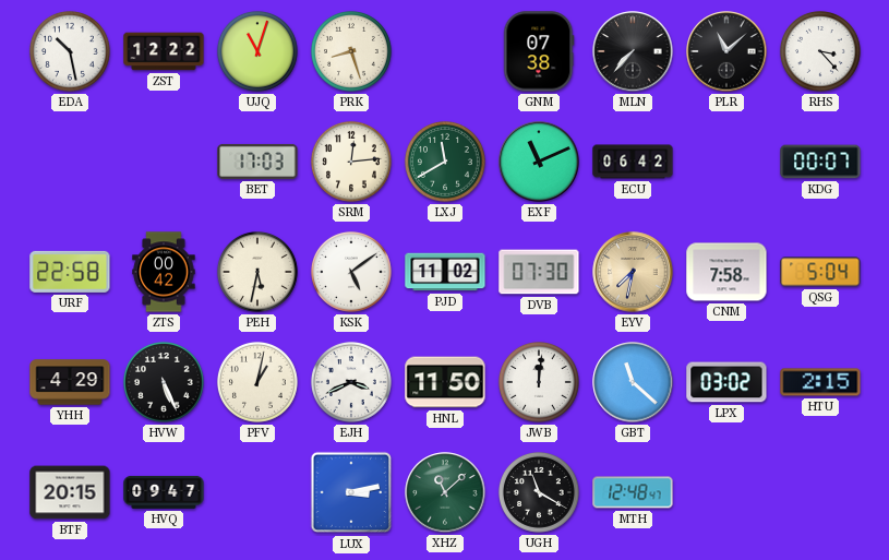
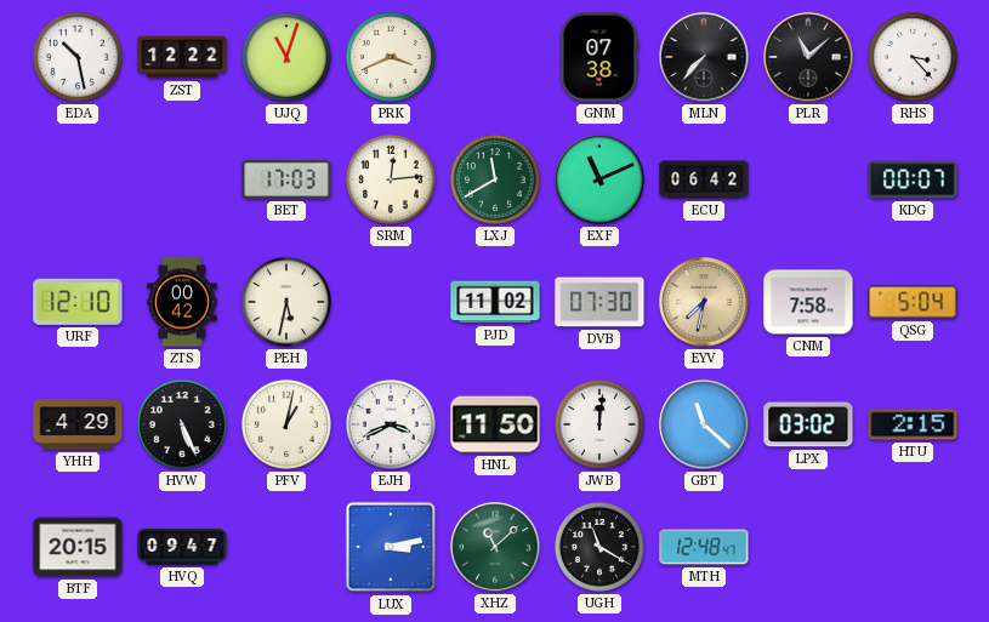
PRK: 8:27 -> 3:41
URF: 22:58 -> 12:10
KSK: 5:09 -> none
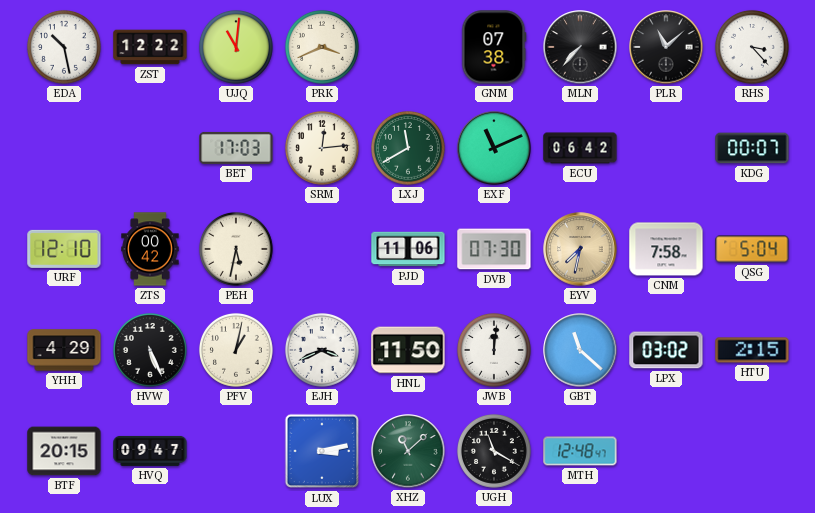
UJQ: 11:03 -> 11:01
PJD: 11:02 -> 11:06
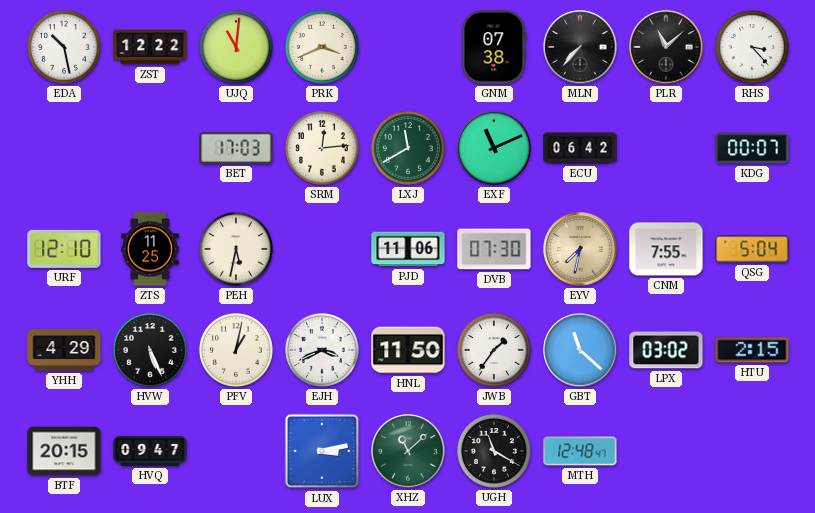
ZTS: 00:42 -> 11:25
CNM: 7:58 -> 7:55
JWB: 12:01 -> 1:36
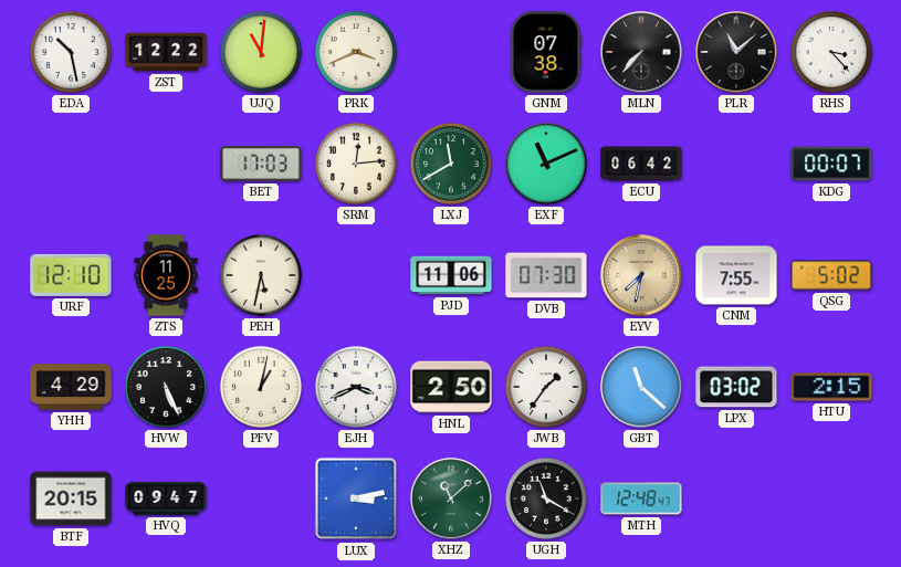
QSG: 5:04 -> 5:02
HNL: 11:50 -> 2:50
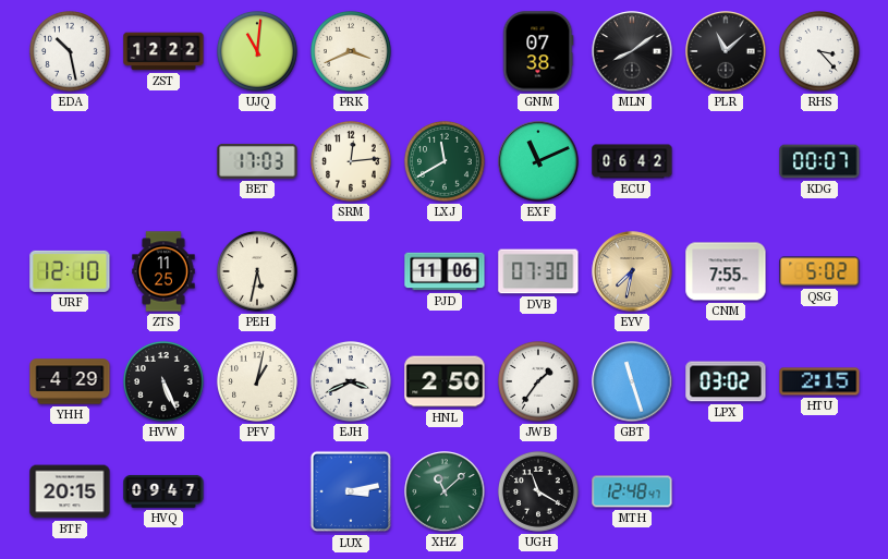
MLN: 7:37 -> 8:09
GBT: 11:22 -> 11:27
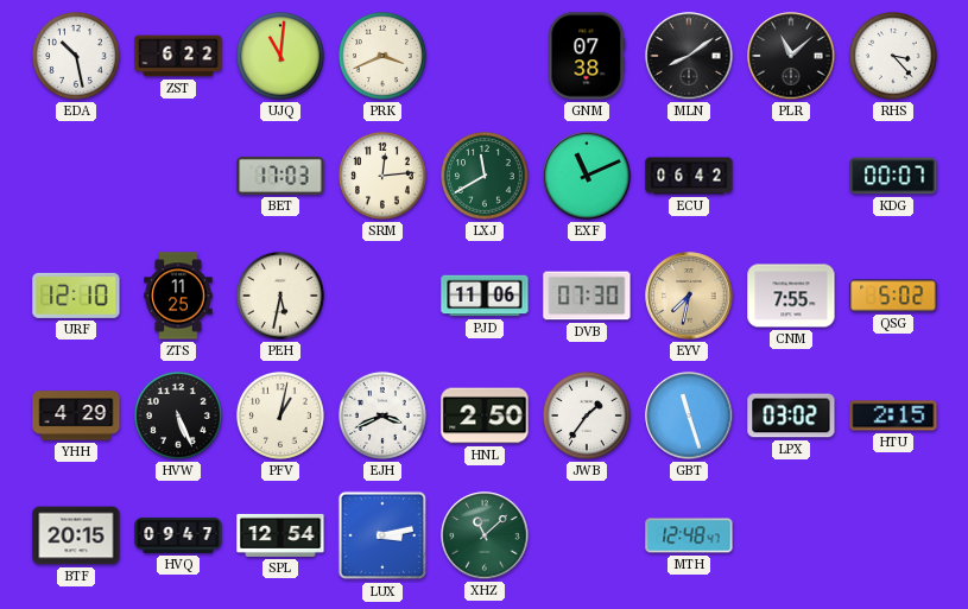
ZST: 12:22 -> 6:22
SPL: none -> 12:54
UGH: 11:20 -> none
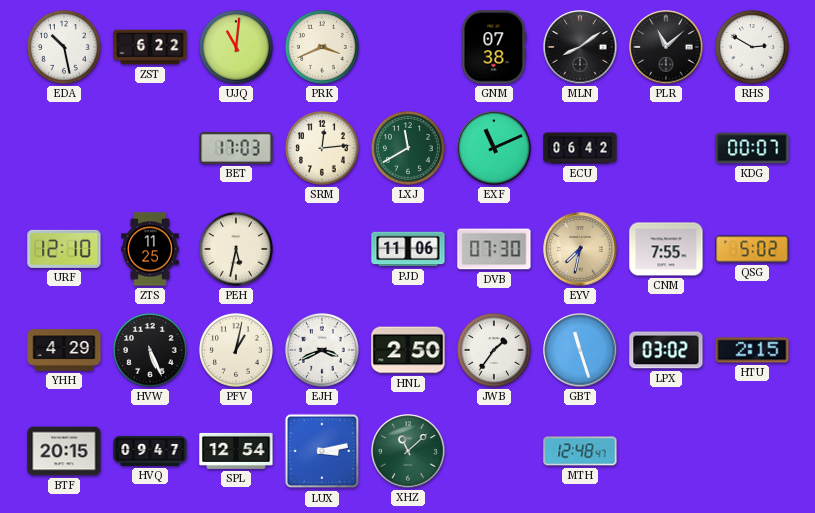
RHS: 3:23 -> 2:50
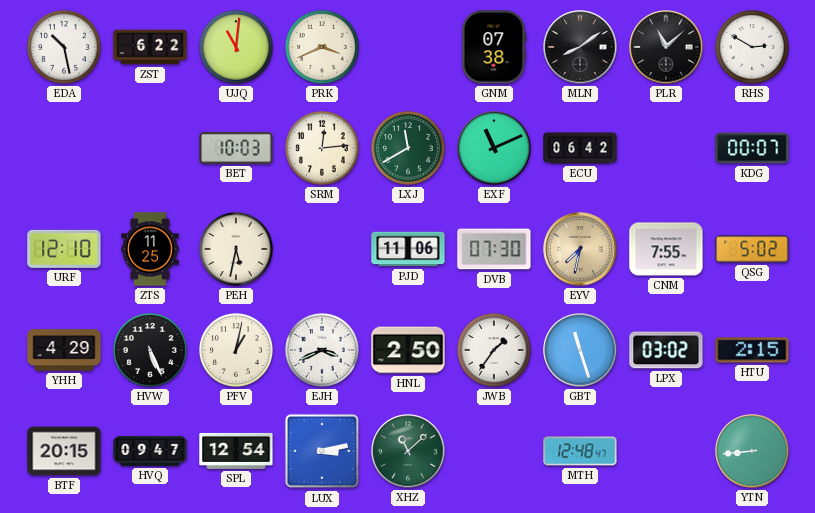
BET: 17:03 -> 10:03
YTN: none -> 8:44
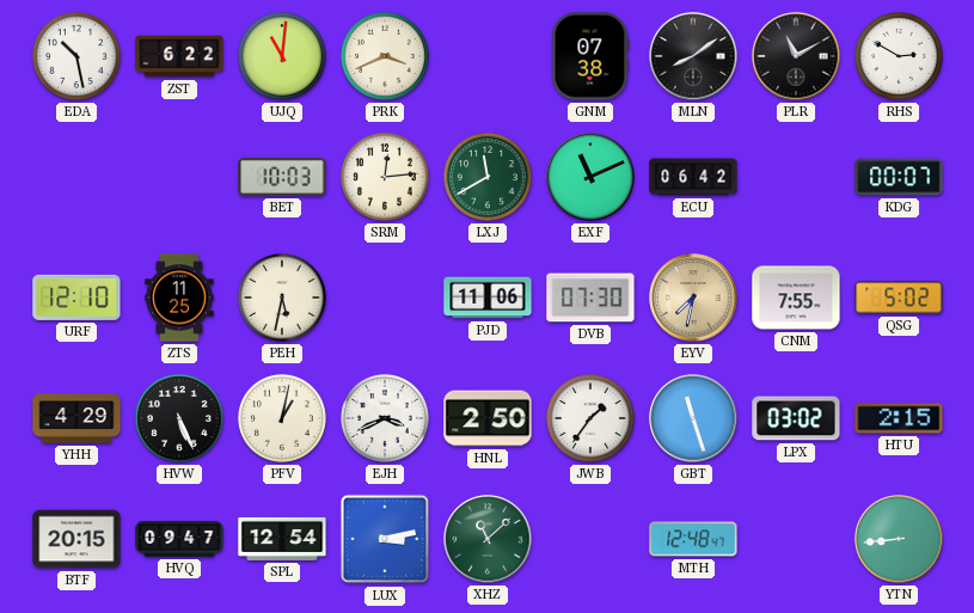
PLR: 11:08 -> 11:10
